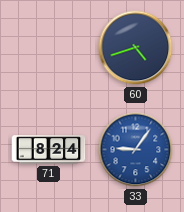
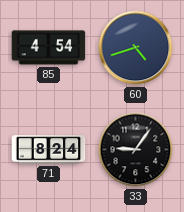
85: none -> 4:54
33 dial: blue -> black
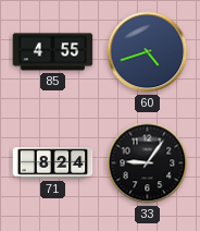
85: 4:54 -> 4:55
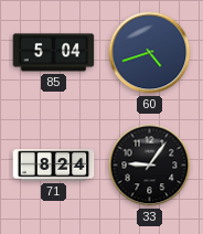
85: 4:55 -> 5:04
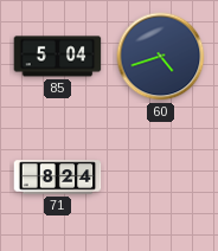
33: 9:06 -> none
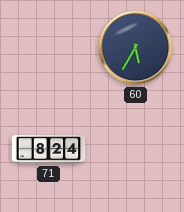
85: 5:04 -> none
60: 4:42 -> 5:35
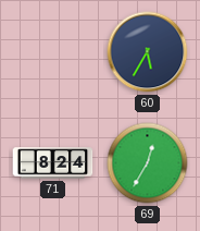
69: none -> 12:35
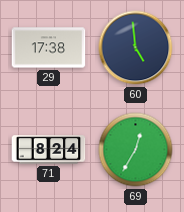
29: none -> 17:38
60: 5:35 -> 4:59
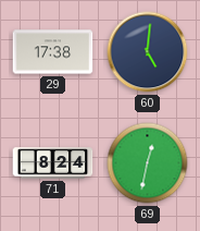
60: 4:59 -> 5:01
69: 12:35 -> 12:32
